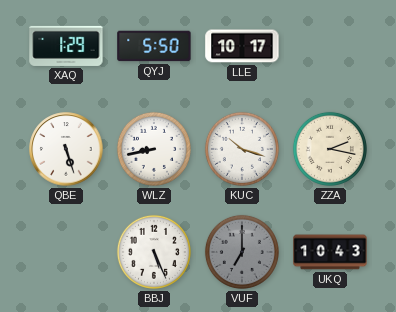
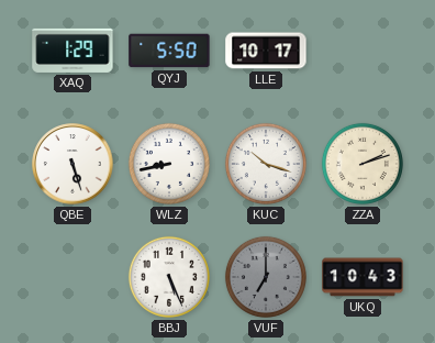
ZZA: 2:17 -> 2:12
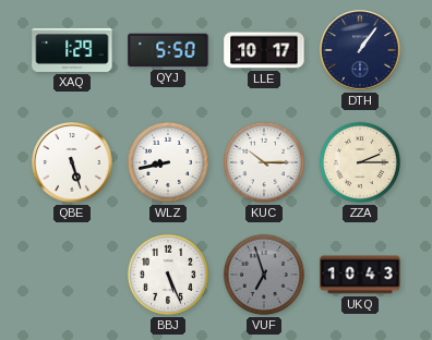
DTH: none -> 1:06
KUC: 10:18 -> 10:15
ZZA: 2:12 -> 2:15
VUF: 7:00 -> 6:57
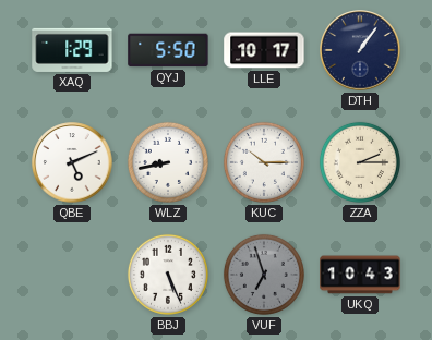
QBE: 5:27 -> 5:11
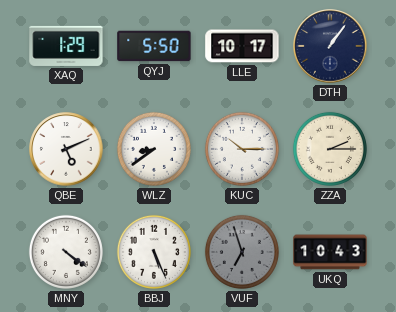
WLZ: 8:43 -> 8:39
MNY: none -> 4:21
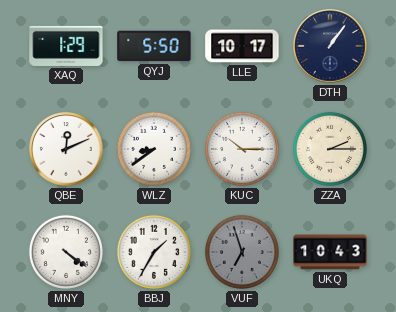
QBE: 5:11 -> 12:11
BBJ: 5:26 -> 1:35
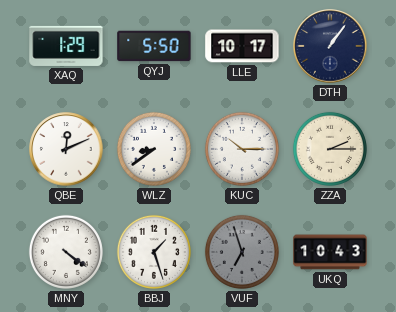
BBJ: 1:35 -> 1:27
